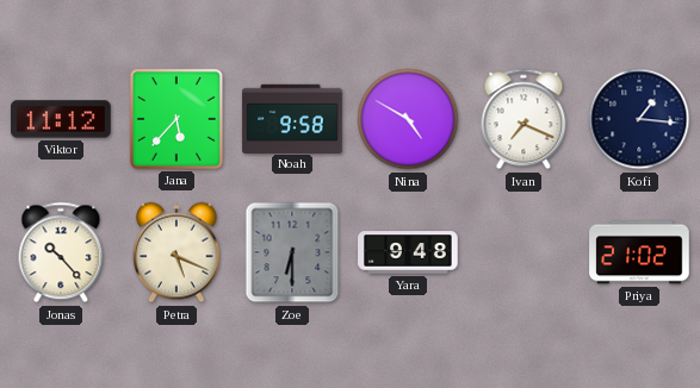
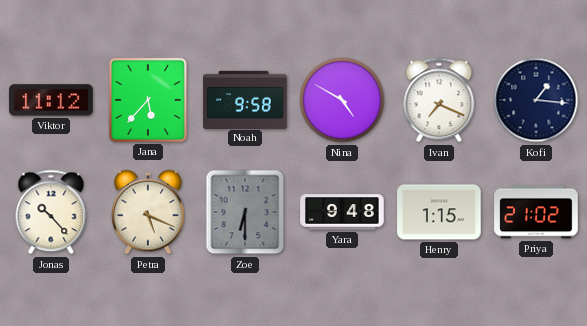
Henry: none -> 1:15
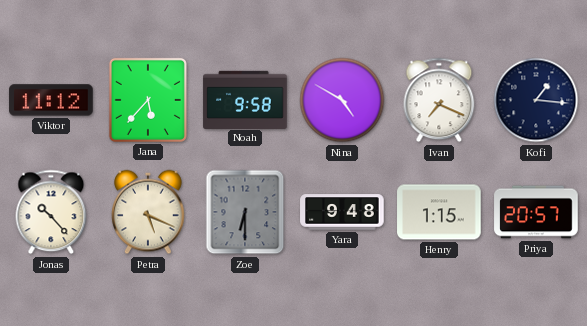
Priya: 21:02 -> 20:57
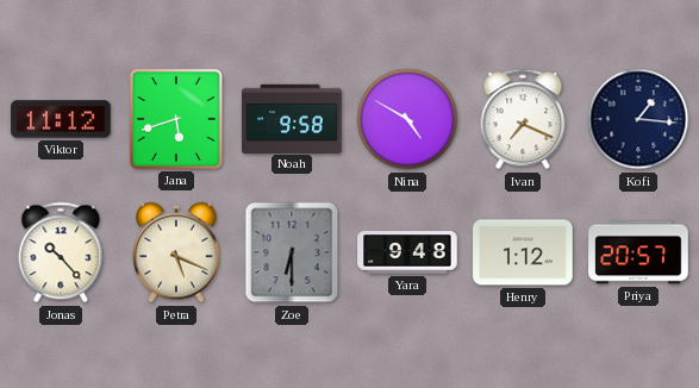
Jana: 5:37 -> 5:42
Henry: 1:15 -> 1:12
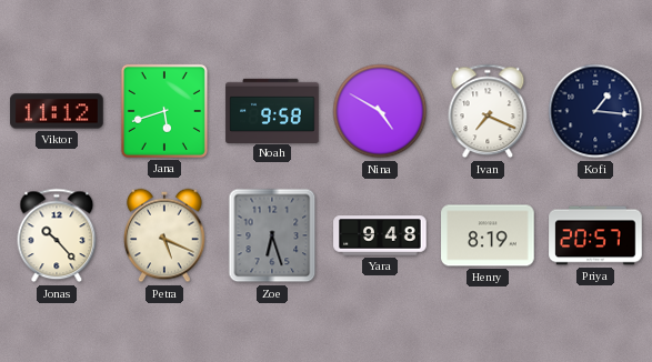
Zoe: 6:30 -> 6:27
Henry: 1:12 -> 8:19
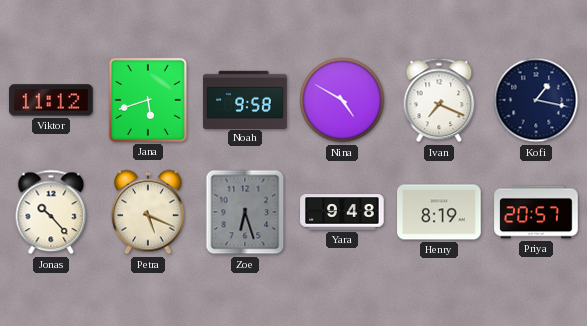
Kofi: 1:16 -> 1:17
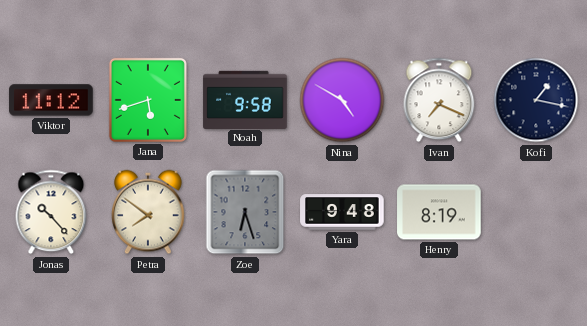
Petra: 5:19 -> 7:51
Priya: 20:57 -> none
